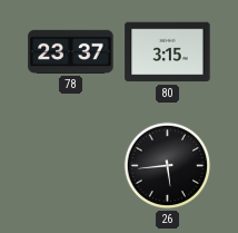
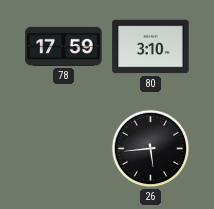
78: 23:37 -> 17:59
80: 3:15 -> 3:10
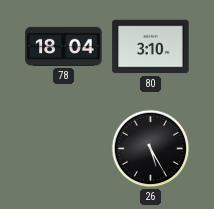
78: 17:59 -> 18:04
26: 5:44 -> 5:25
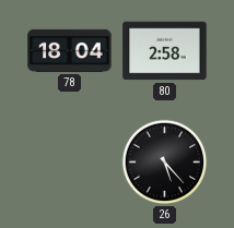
80: 3:10 -> 2:58
26: 5:25 -> 5:23
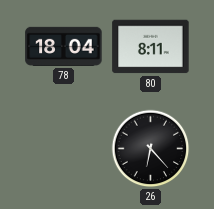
80: 2:58 -> 8:11
26: 5:23 -> 6:23
